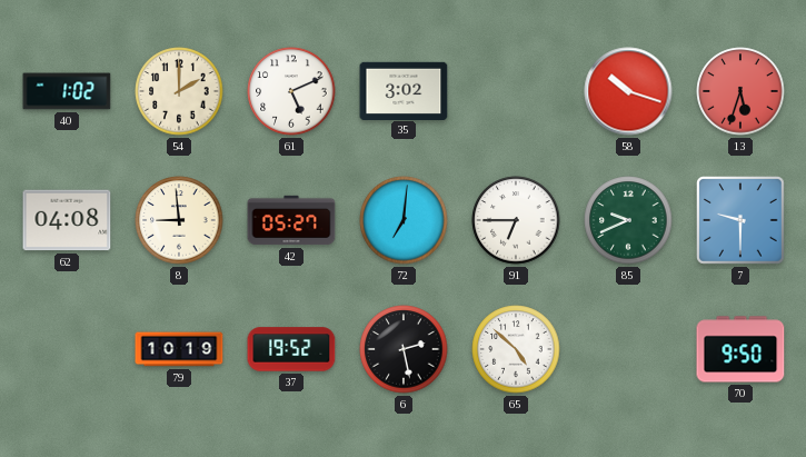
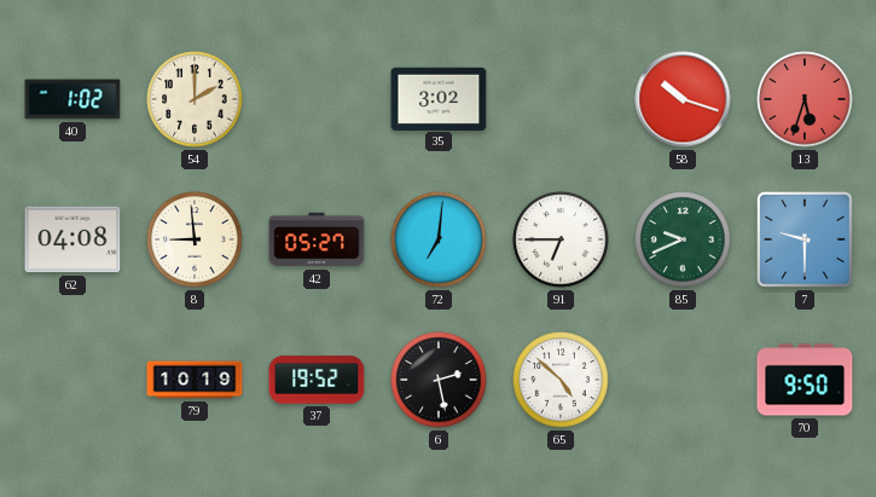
61: 5:11 -> none
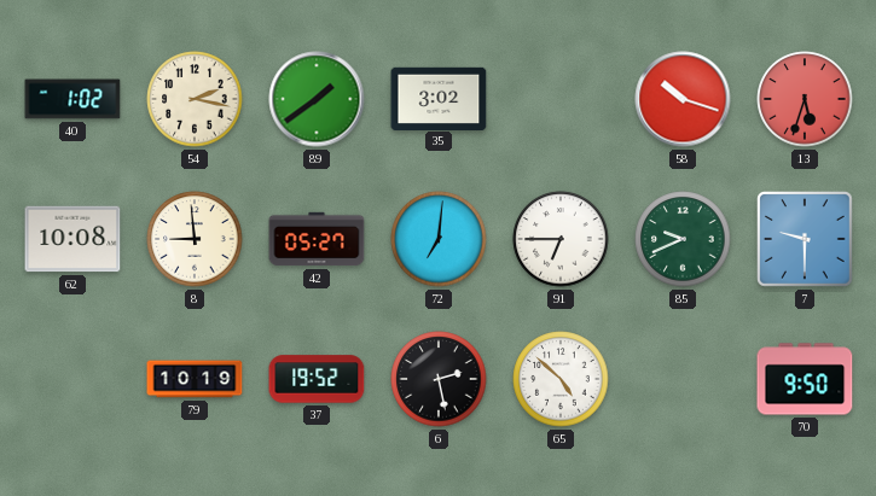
54: 2:00 -> 2:17
89: none -> 1:39
62: 04:08 -> 10:08
